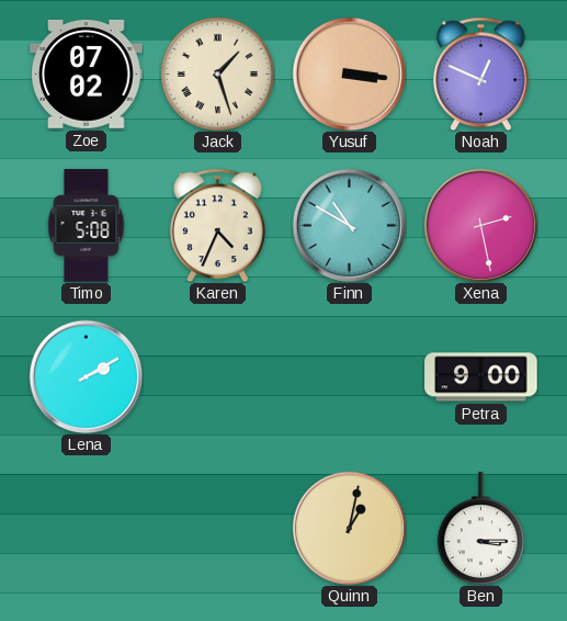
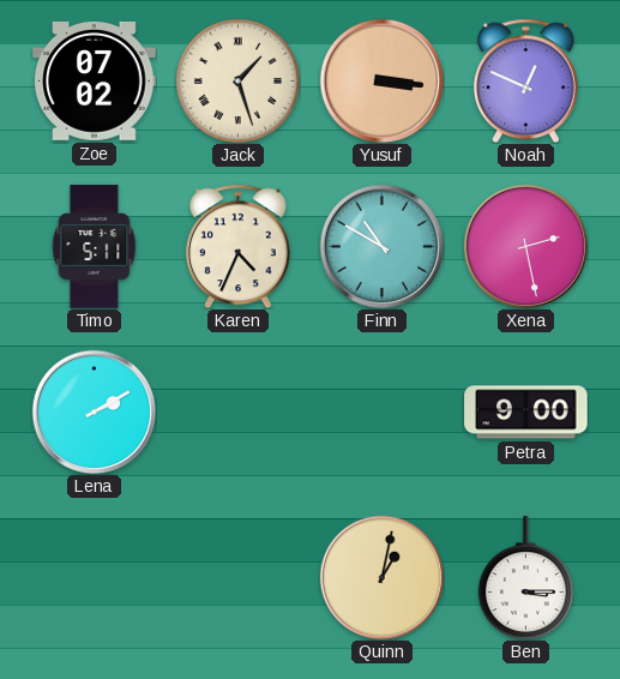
Timo: 5:08 -> 5:11
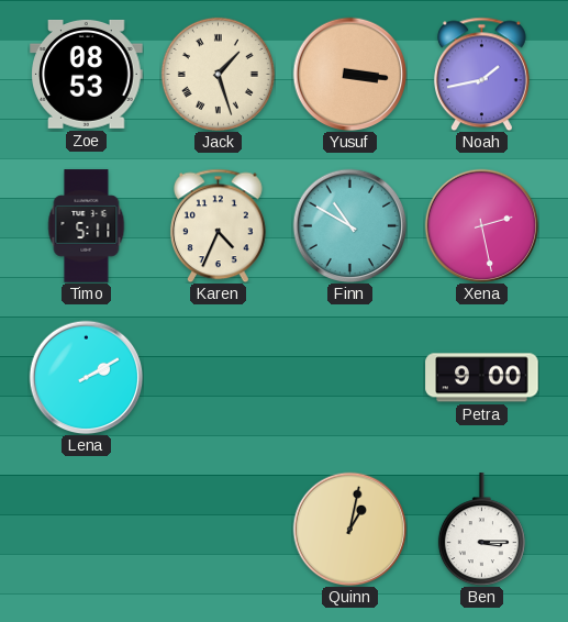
Zoe: 07:02 -> 08:53
Noah: 12:49 -> 1:43
